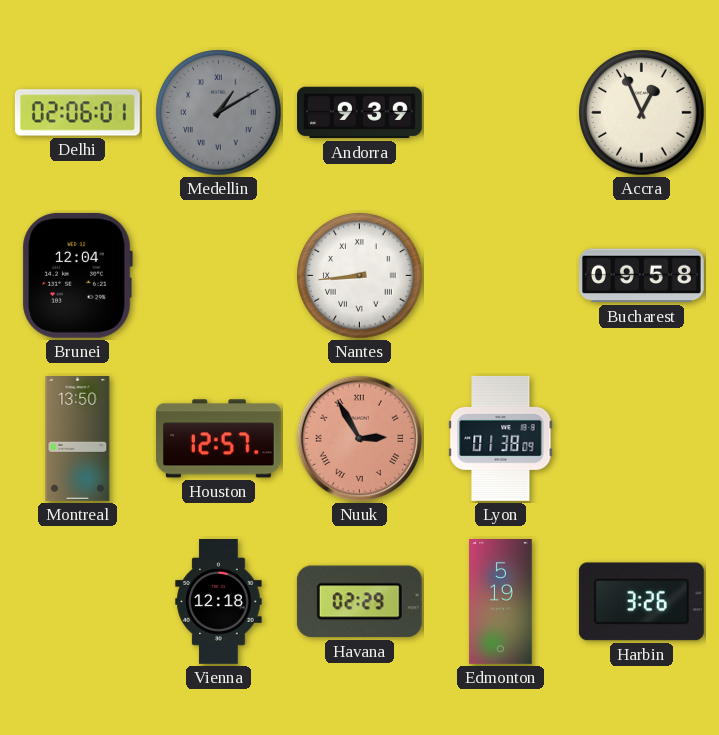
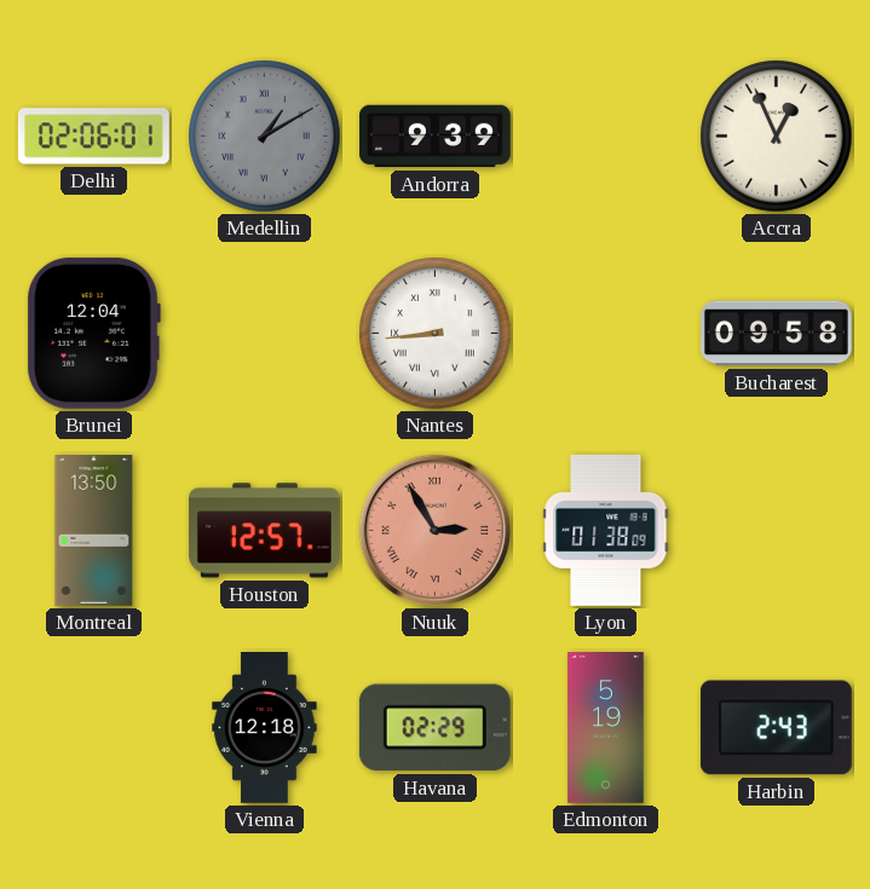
Harbin: 3:26 -> 2:43
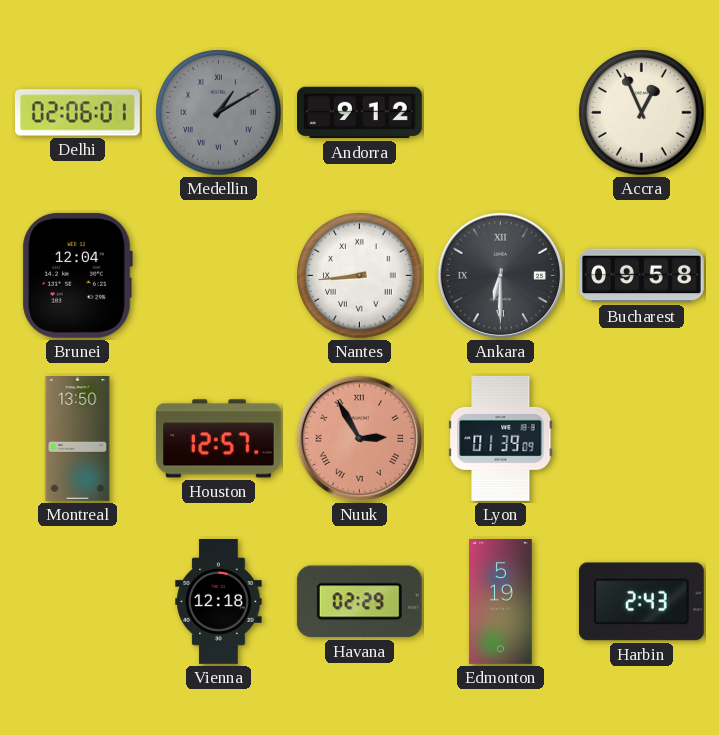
Andorra: 9:39 -> 9:12
Ankara: none -> 6:30
Lyon: 01:38 -> 01:39
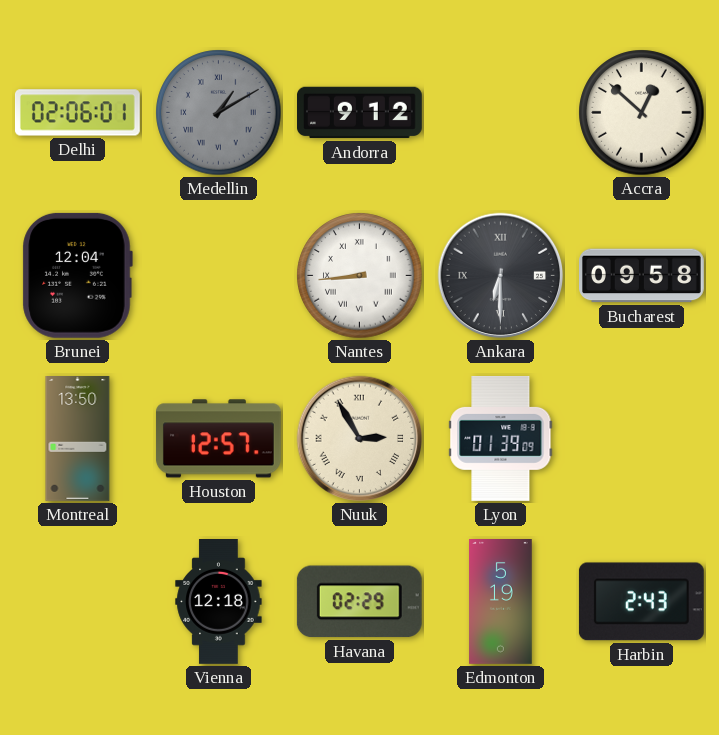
Accra: 12:56 -> 12:52
Nuuk dial: salmon -> cream
